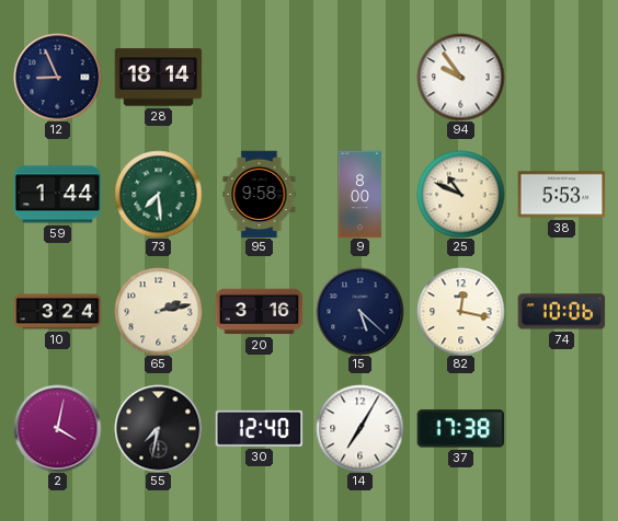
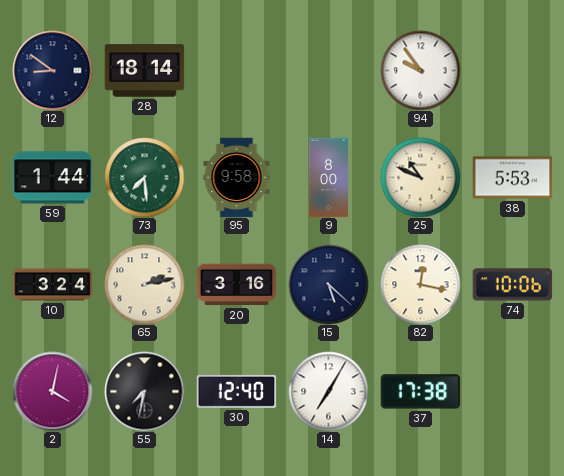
12: 8:56 -> 8:51
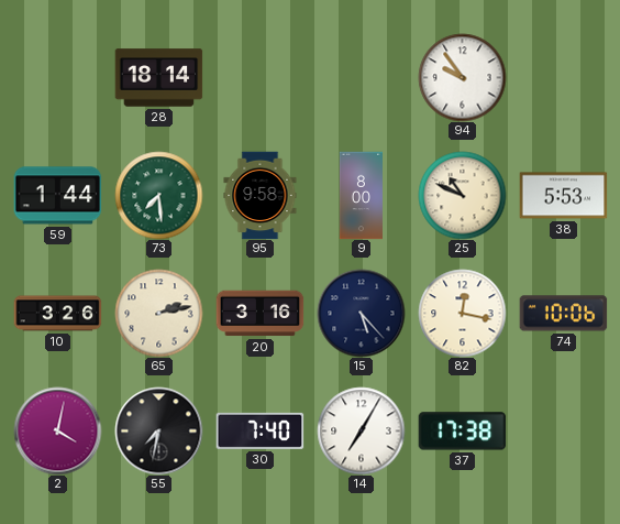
12: 8:51 -> none
10: 3:24 -> 3:26
15: 5:22 -> 5:23
30: 12:40 -> 7:40
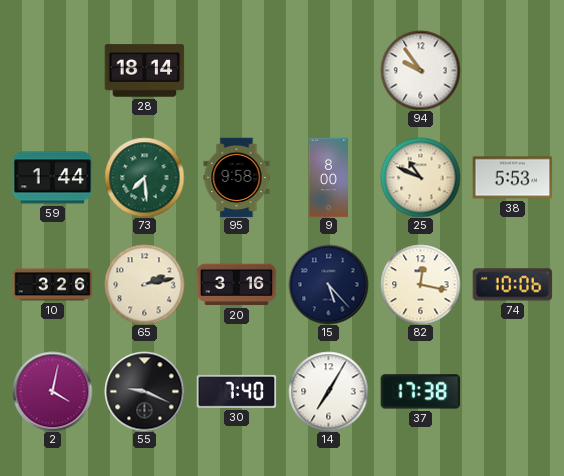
55: 7:32 -> 9:19
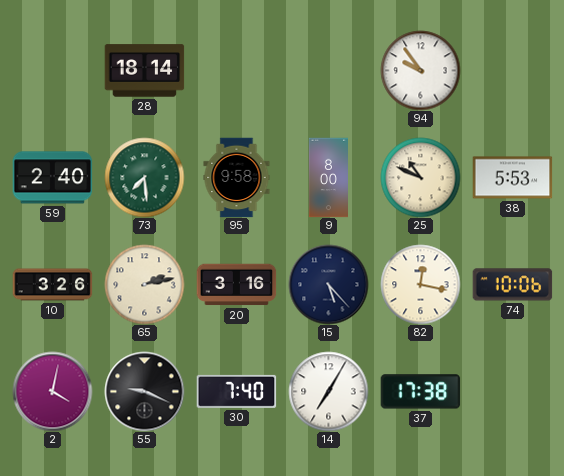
59: 1:44 -> 2:40
